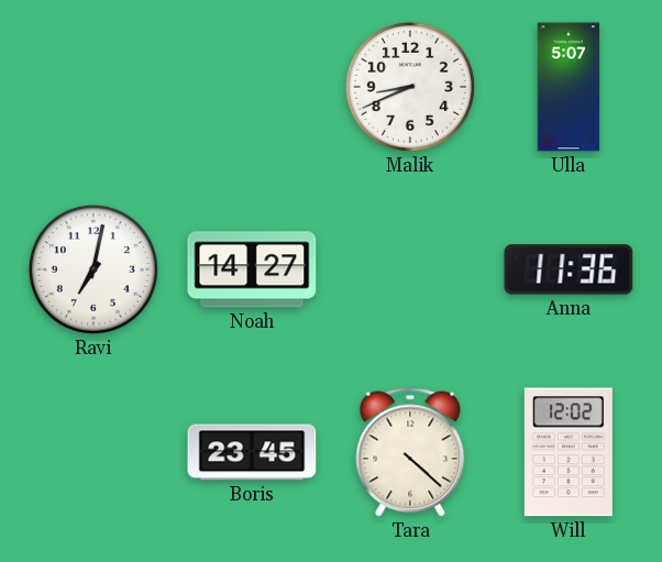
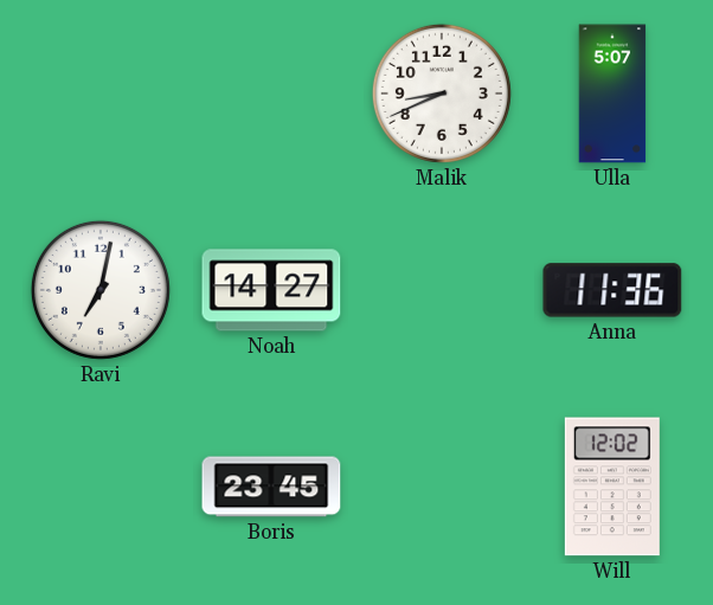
Tara: 4:22 -> none
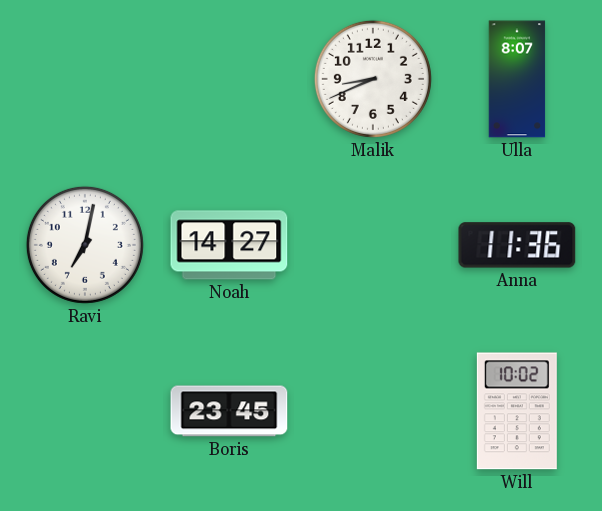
Ulla: 5:07 -> 8:07
Will: 12:02 -> 10:02
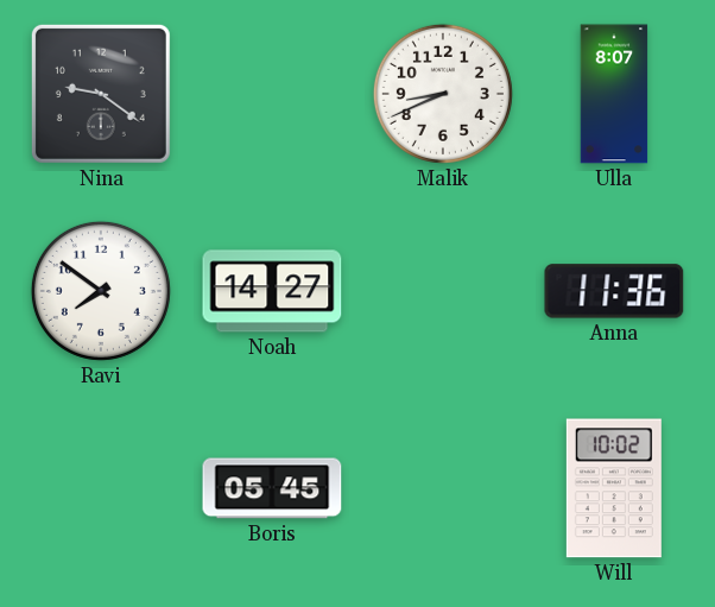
Nina: none -> 9:21
Ravi: 7:02 -> 7:51
Boris: 23:45 -> 05:45
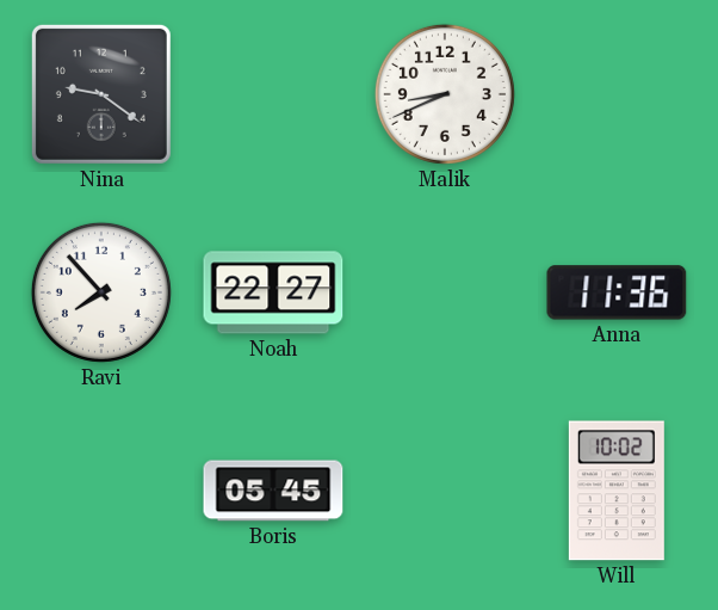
Ulla: 8:07 -> none
Ravi: 7:51 -> 7:53
Noah: 14:27 -> 22:27
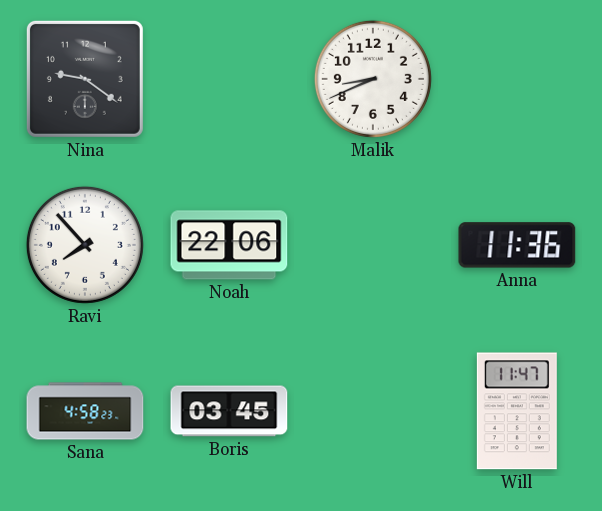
Noah: 22:27 -> 22:06
Sana: none -> 4:58
Boris: 05:45 -> 03:45
Will: 10:02 -> 11:47
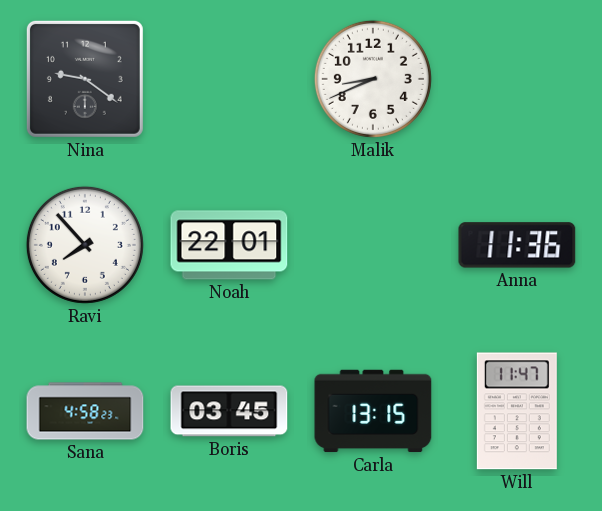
Noah: 22:06 -> 22:01
Carla: none -> 13:15
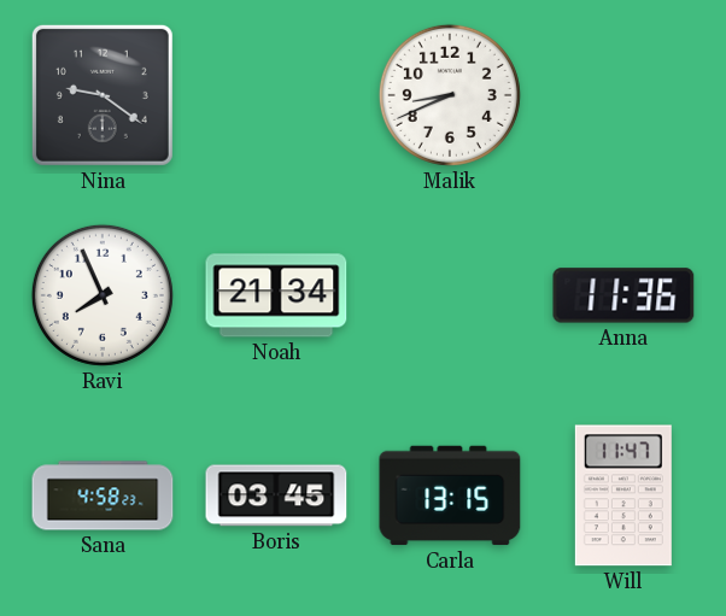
Ravi: 7:53 -> 7:56
Noah: 22:01 -> 21:34
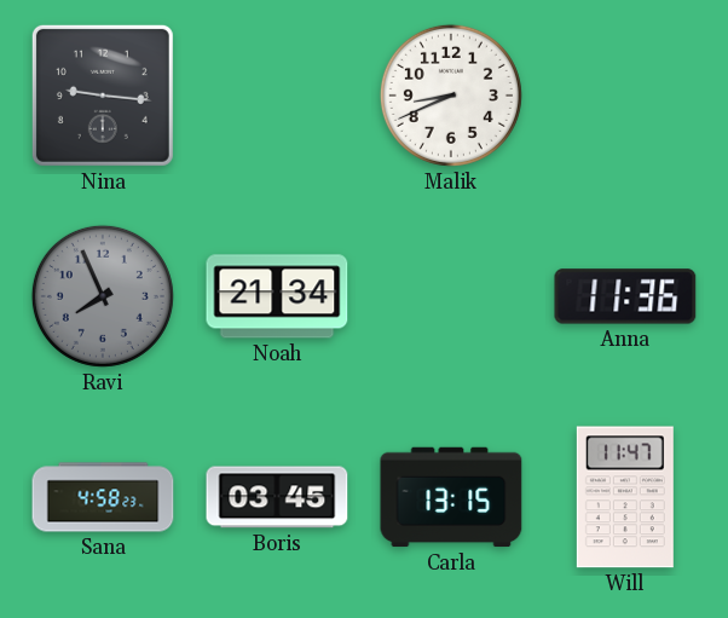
Nina: 9:21 -> 9:16
Ravi dial: white -> grey
